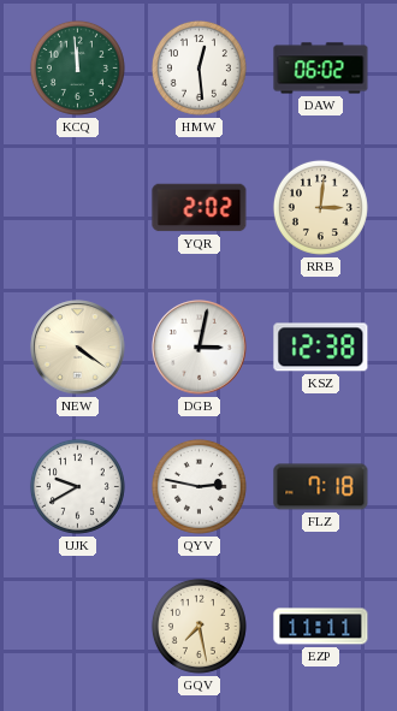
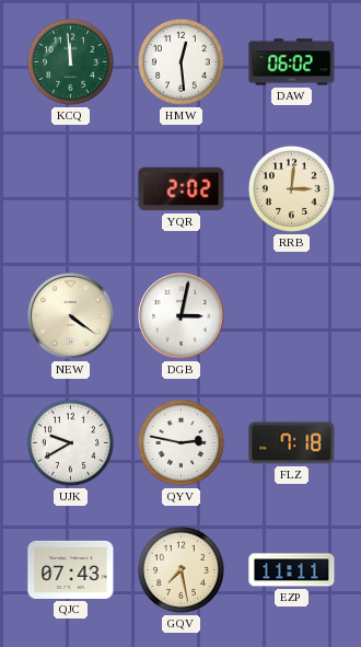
KSZ: 12:38 -> none
QJC: none -> 07:43
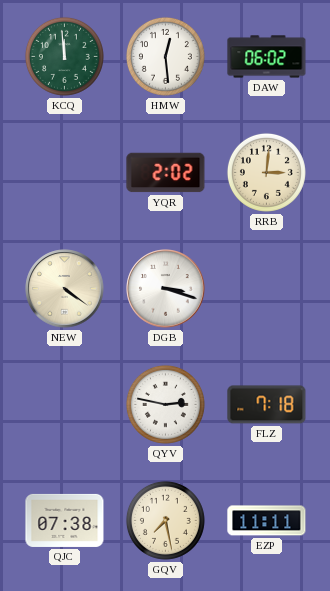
DGB: 3:02 -> 3:18
UJK: 9:40 -> none
QJC: 07:43 -> 07:38
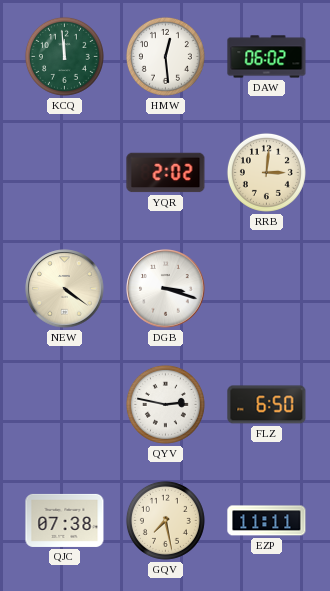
FLZ: 7:18 -> 6:50
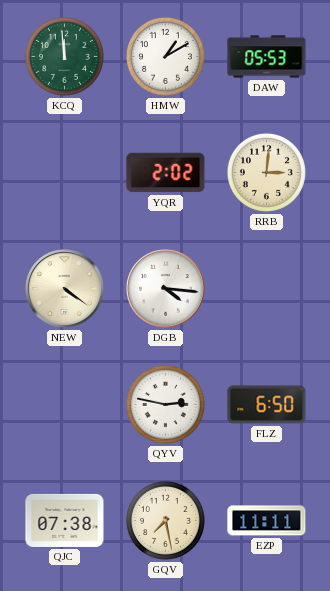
HMW: 12:29 -> 1:10
DAW: 06:02 -> 05:53
DGB: 3:18 -> 4:16
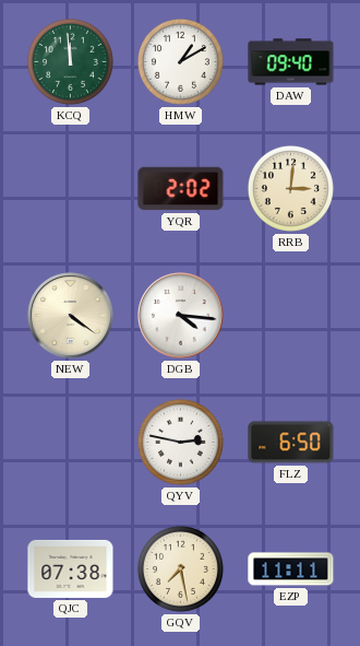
DAW: 05:53 -> 09:40
